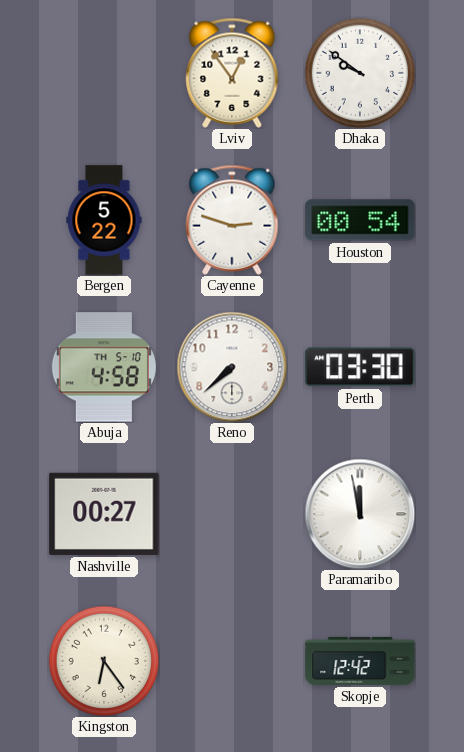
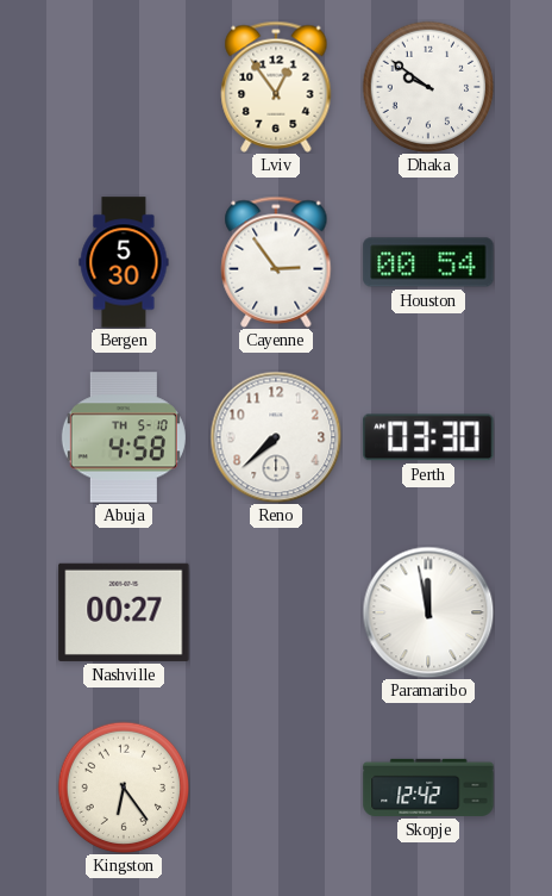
Bergen: 5:22 -> 5:30
Cayenne: 2:48 -> 2:54
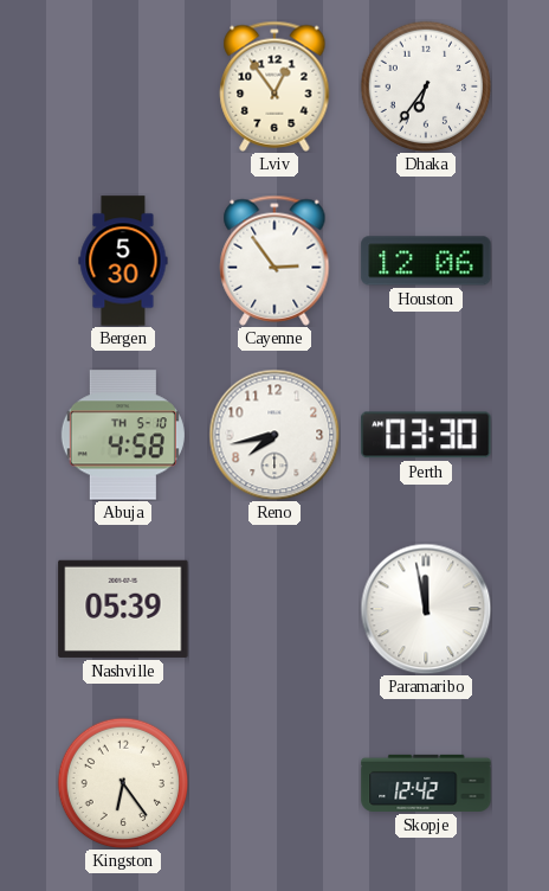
Dhaka: 9:51 -> 6:36
Houston: 00:54 -> 12:06
Reno: 7:38 -> 7:43
Nashville: 00:27 -> 05:39
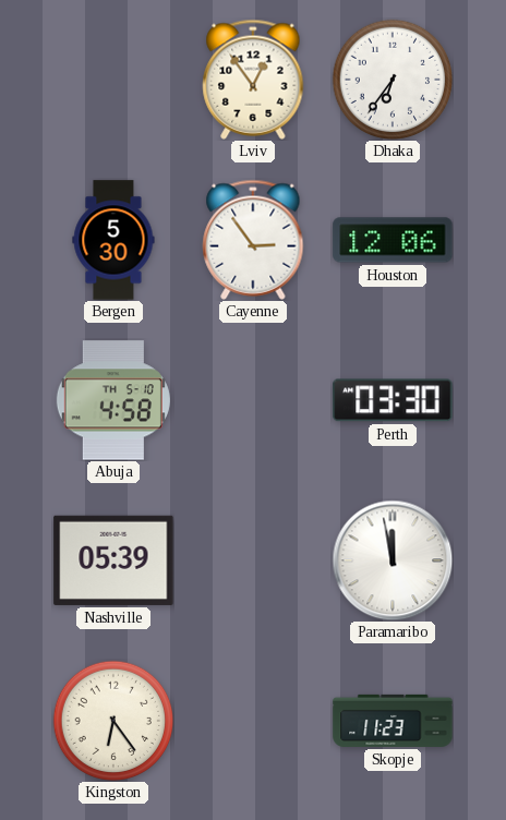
Reno: 7:43 -> none
Skopje: 12:42 -> 11:23
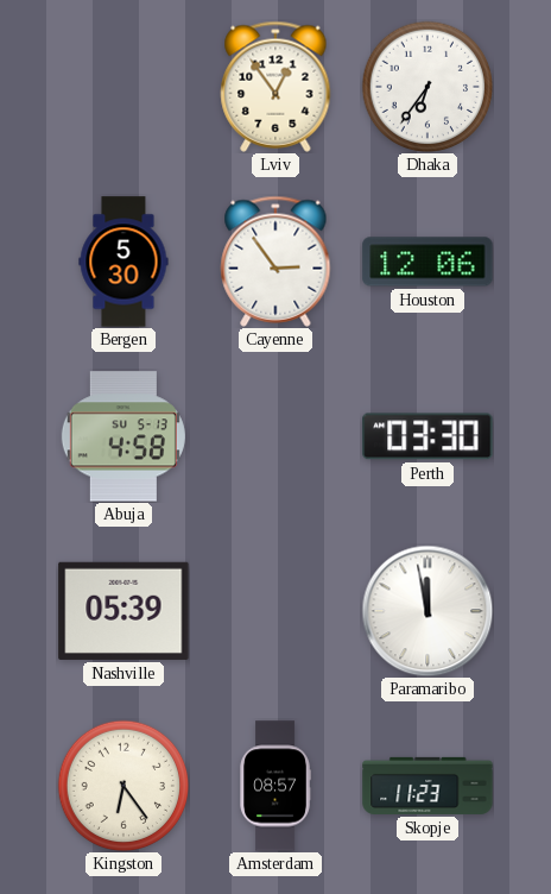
Abuja date: TH 5-10 -> SU 5-13
Amsterdam: none -> 08:57
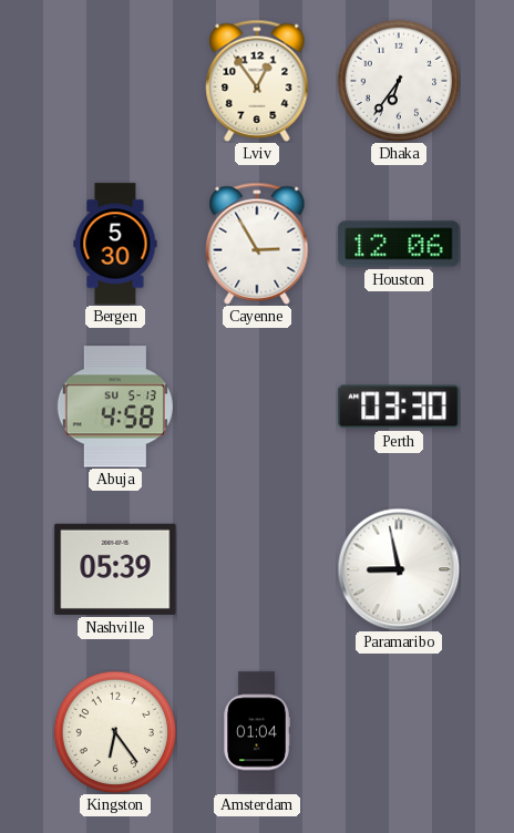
Cayenne: 2:54 -> 2:55
Paramaribo: 11:58 -> 8:58
Amsterdam: 08:57 -> 01:04
Skopje: 11:23 -> none
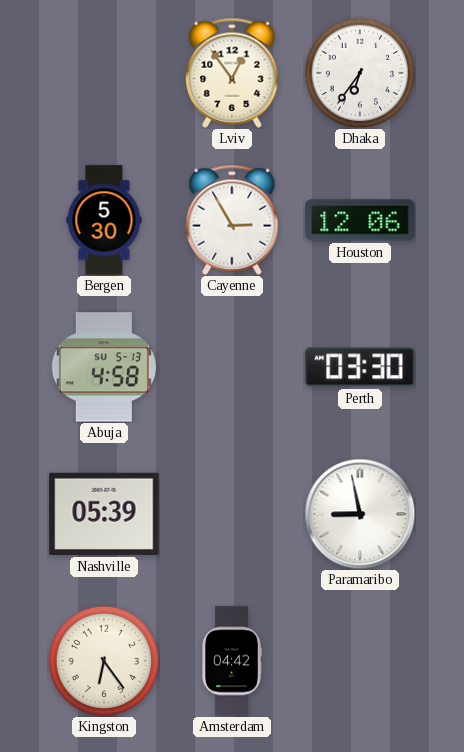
Amsterdam: 01:04 -> 04:42
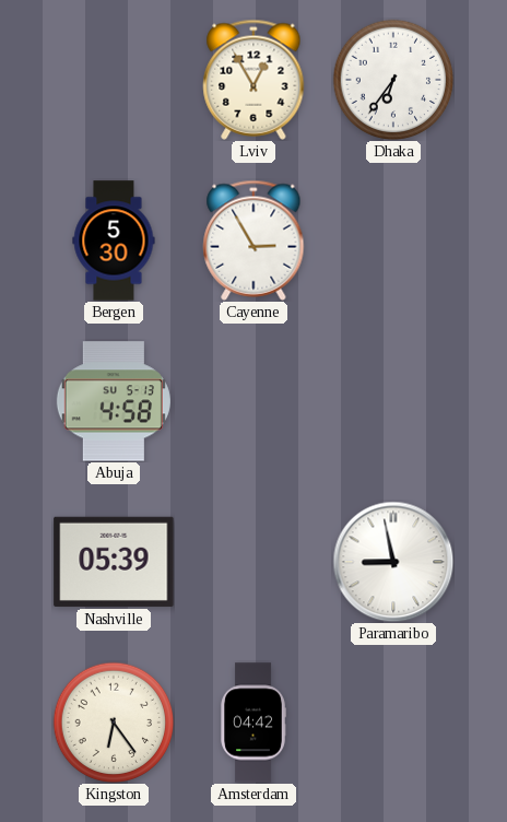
Lviv: 12:54 -> 12:55
Houston: 12:06 -> none
Perth: 03:30 -> none
